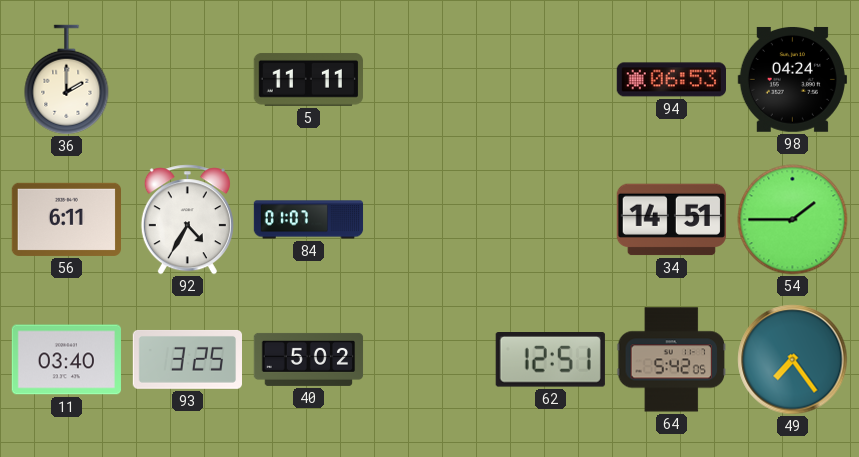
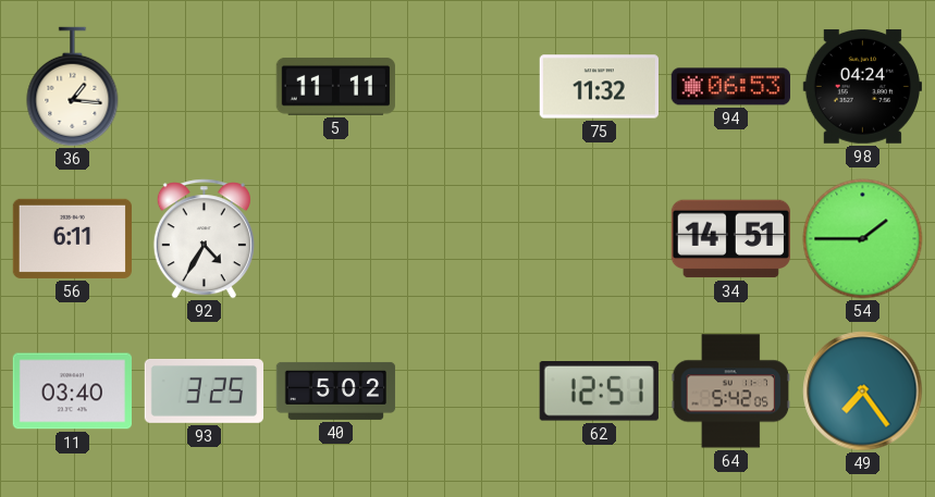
36: 2:00 -> 1:16
75: none -> 11:32
84: 01:07 -> none
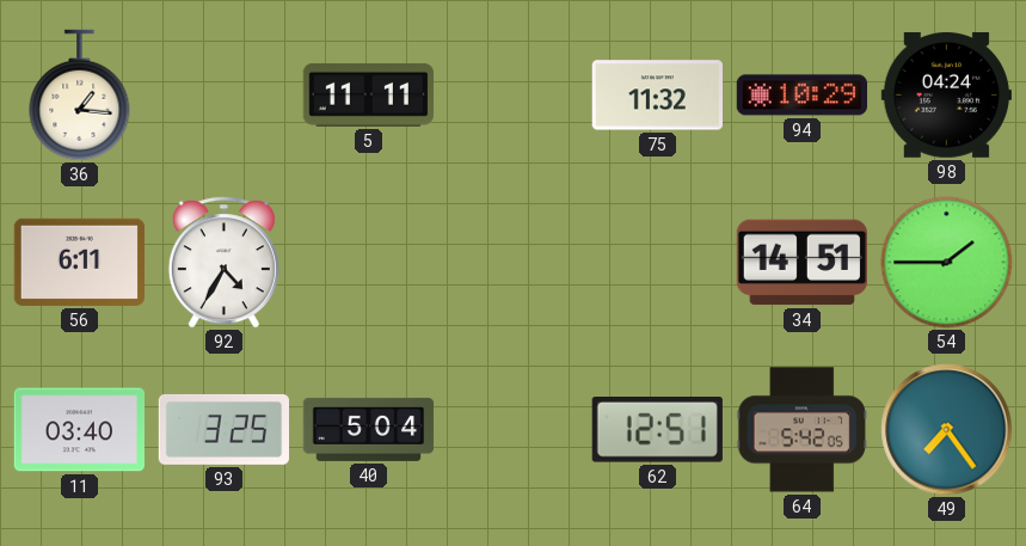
94: 06:53 -> 10:29
40: 5:02 -> 5:04
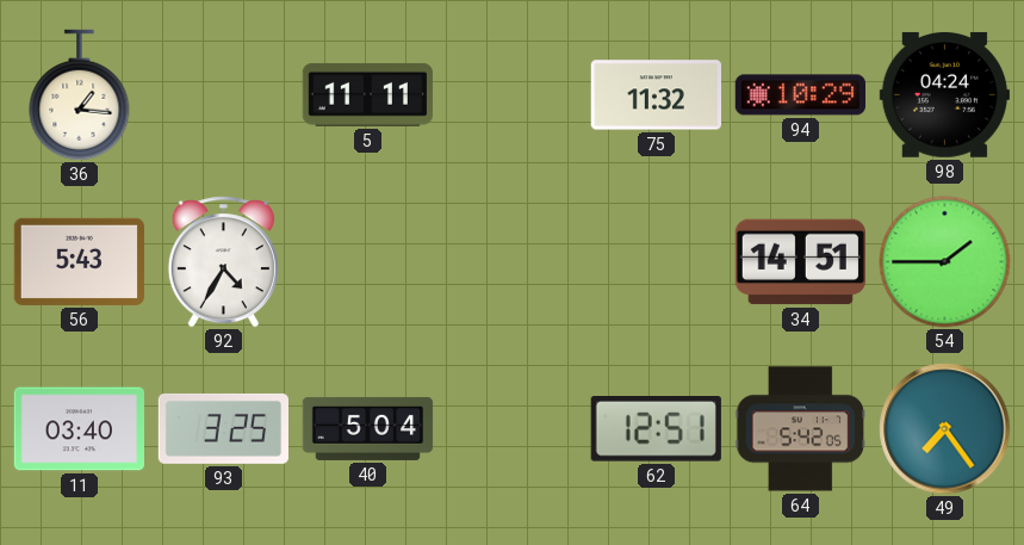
56: 6:11 -> 5:43
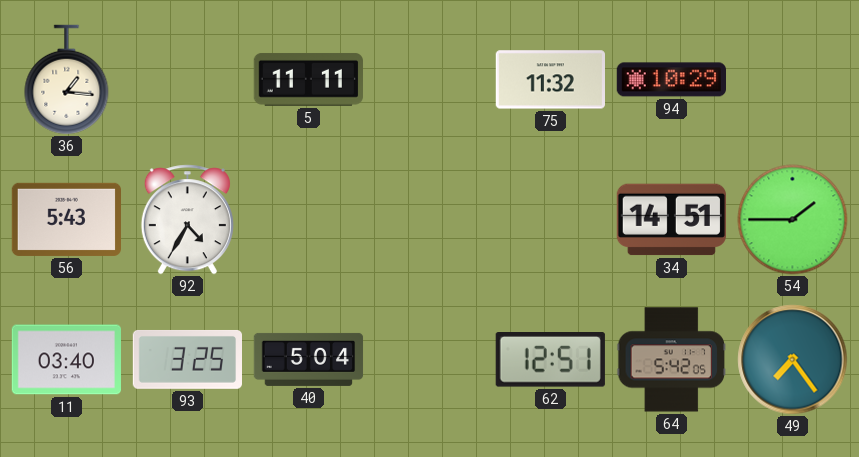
98: 04:24 -> none
